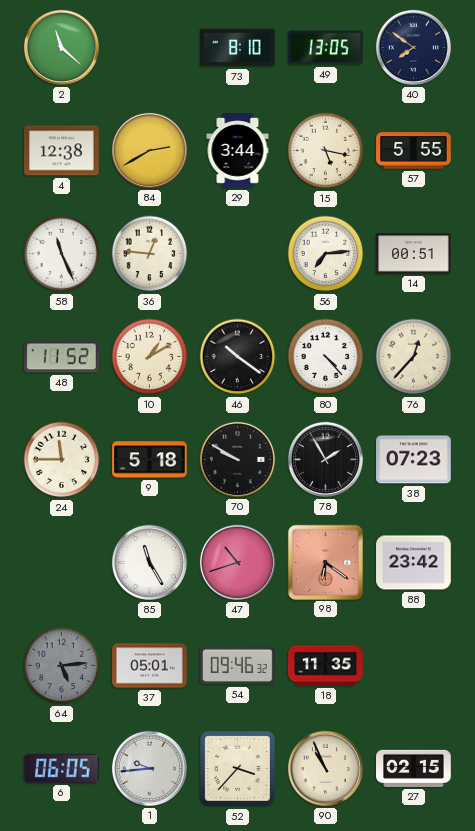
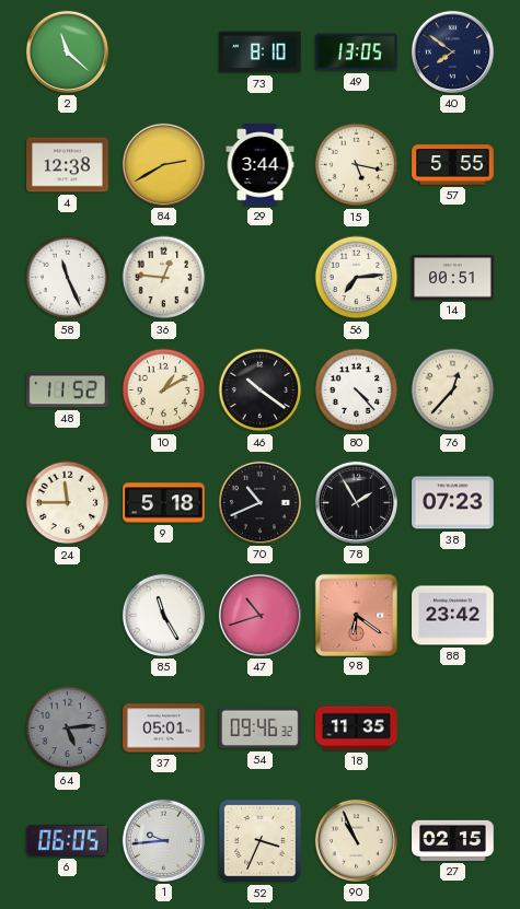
70: 9:50 -> 10:41
52: 3:37 -> 3:34
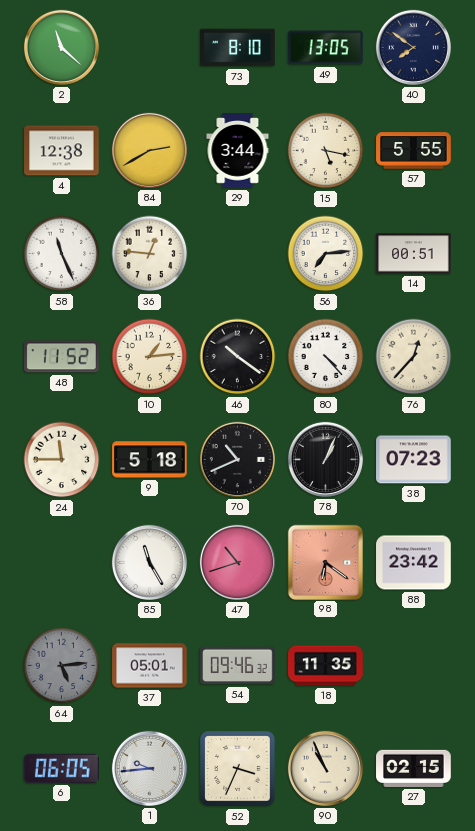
10: 1:10 -> 1:14
78: 1:55 -> 1:04
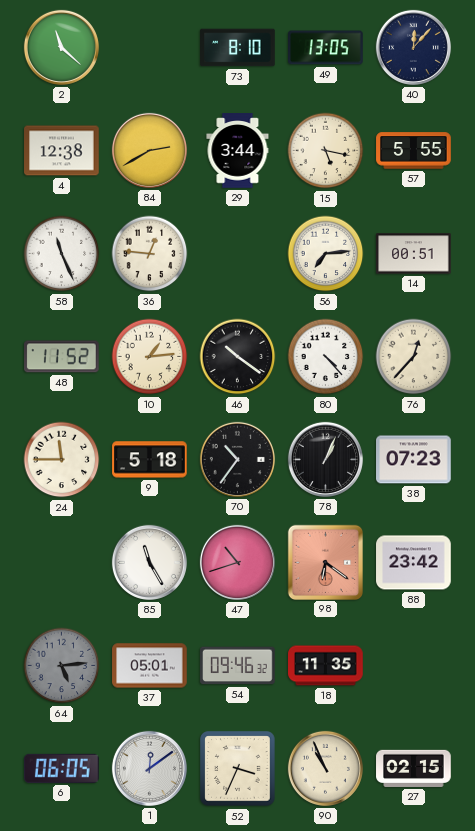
40: 7:51 -> 12:07
70: 10:41 -> 10:36
1: 9:44 -> 12:09
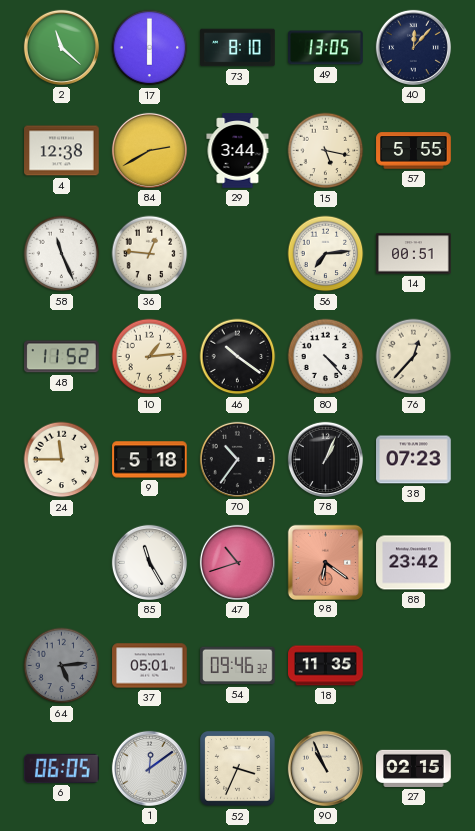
17: none -> 6:00
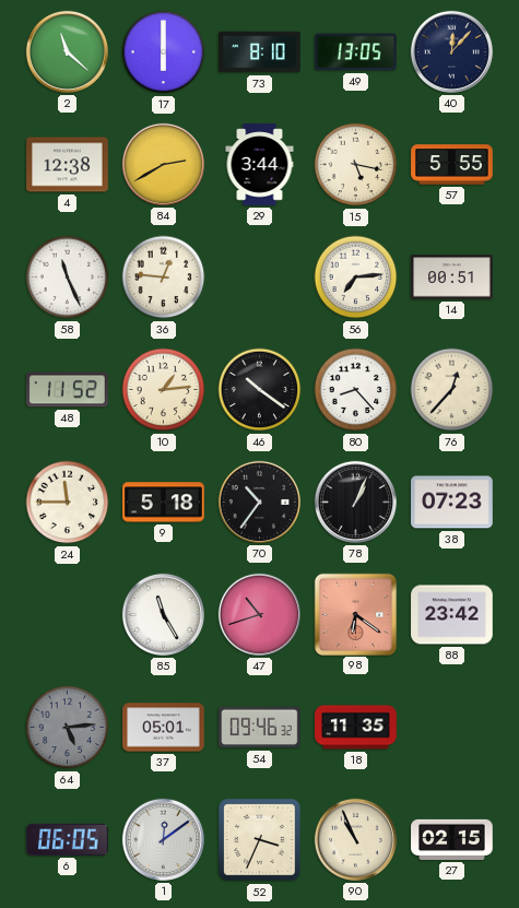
80: 4:23 -> 8:23
